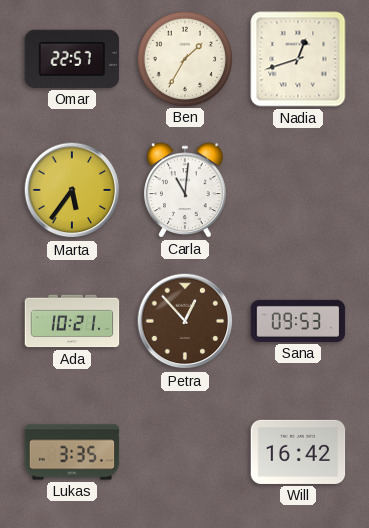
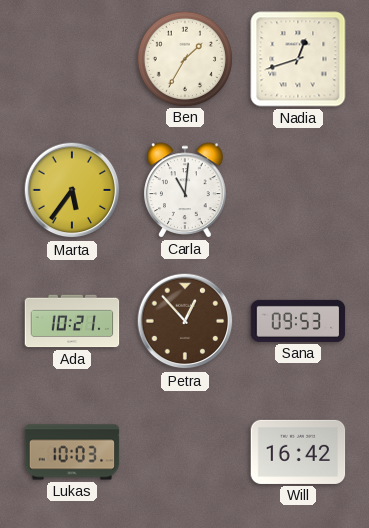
Omar: 22:57 -> none
Lukas: 3:35 -> 10:03
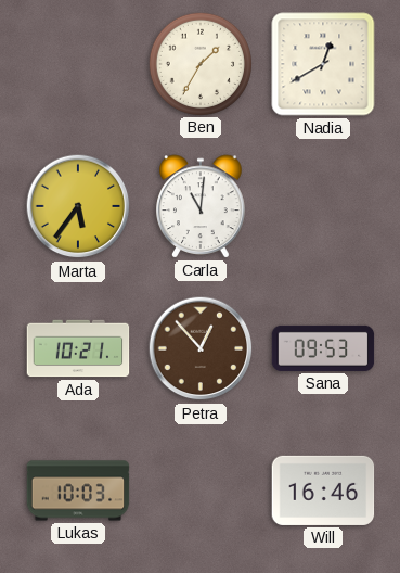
Nadia: 12:42 -> 12:40
Will: 16:42 -> 16:46
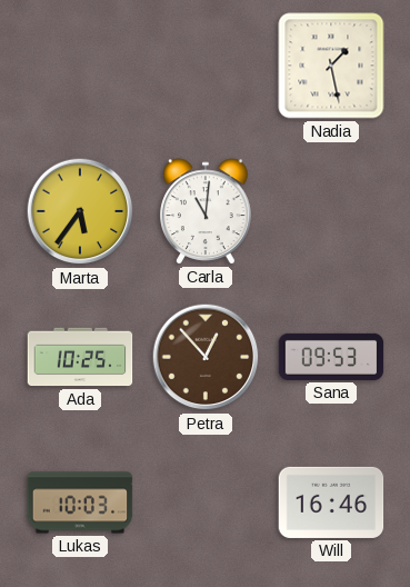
Ben: 1:35 -> none
Nadia: 12:40 -> 1:28
Ada: 10:21 -> 10:25
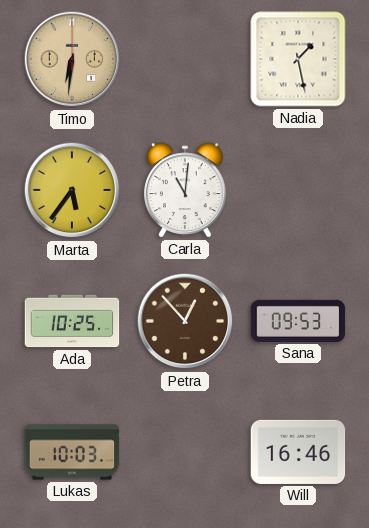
Timo: none -> 6:31
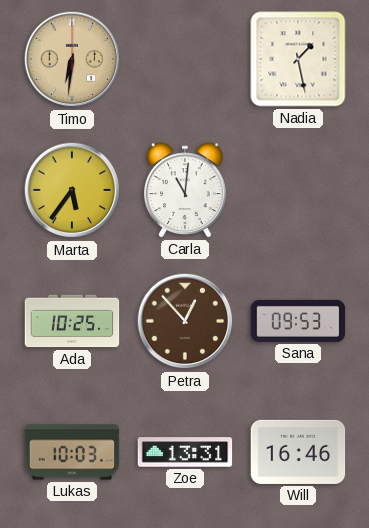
Zoe: none -> 13:31
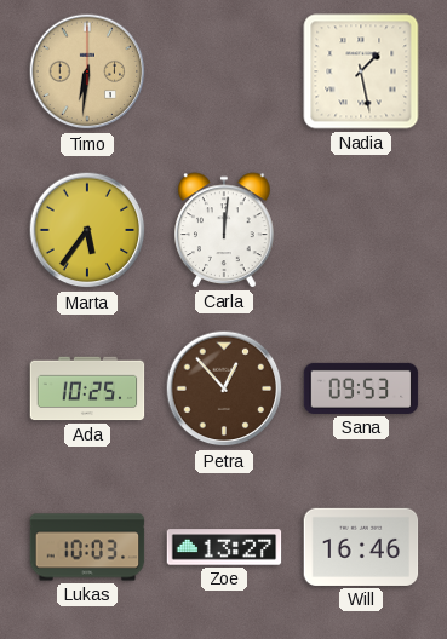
Carla: 11:01 -> 12:01
Zoe: 13:31 -> 13:27
